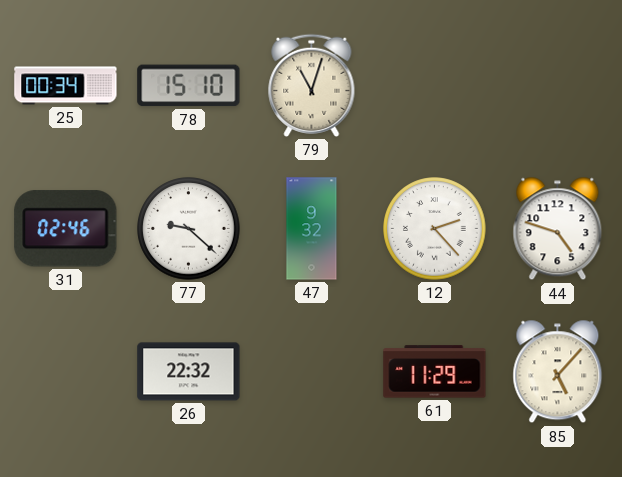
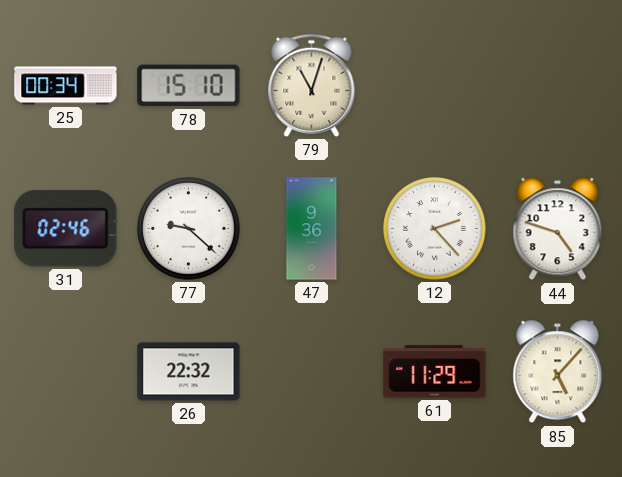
47: 9:32 -> 9:36
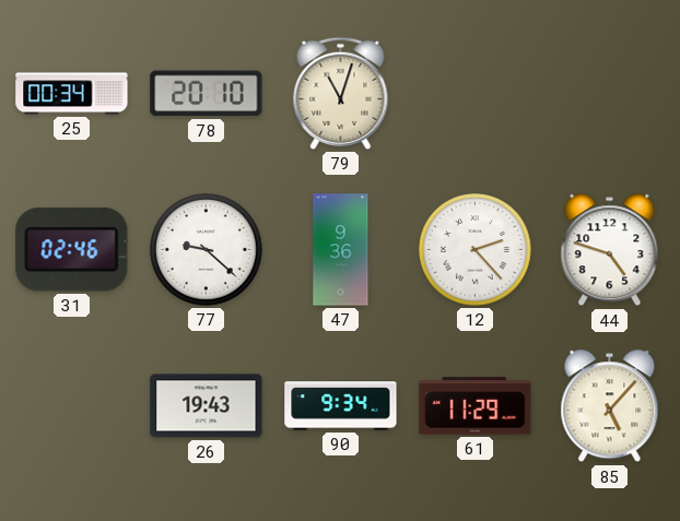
78: 15:10 -> 20:10
26: 22:32 -> 19:43
90: none -> 9:34
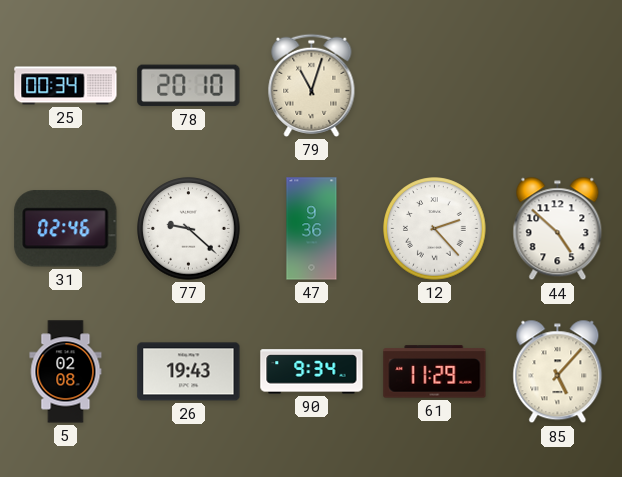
44: 4:48 -> 4:52
5: none -> 02:08
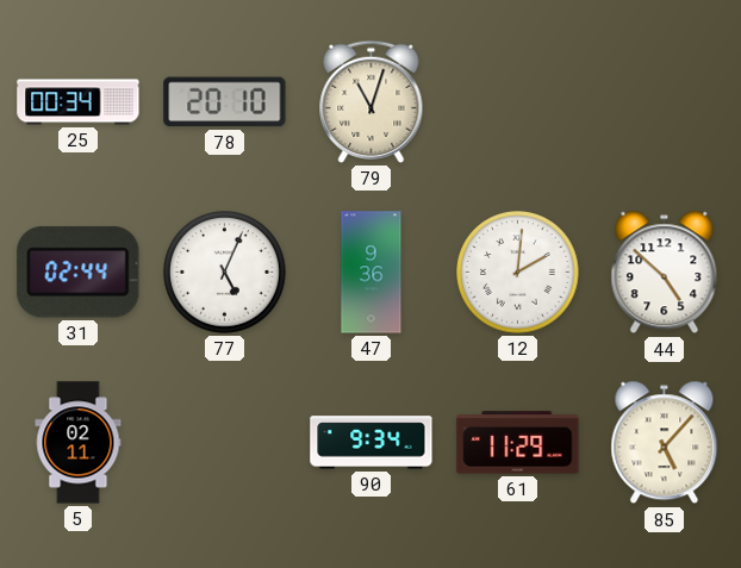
31: 02:46 -> 02:44
77: 9:22 -> 5:04
12: 2:23 -> 2:01
5: 02:08 -> 02:11
26: 19:43 -> none
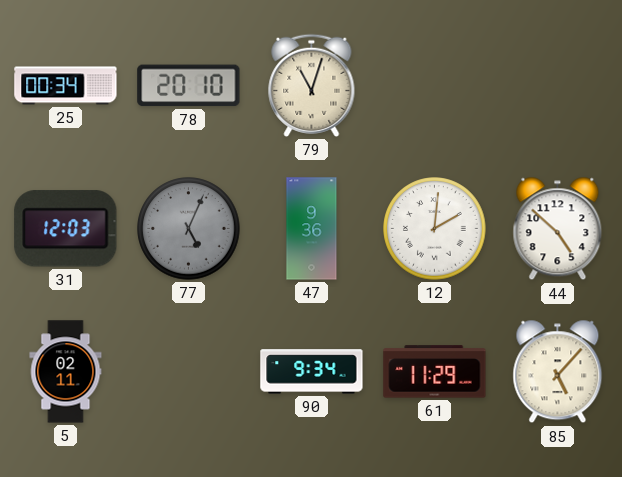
31: 02:44 -> 12:03
77 dial: white -> grey
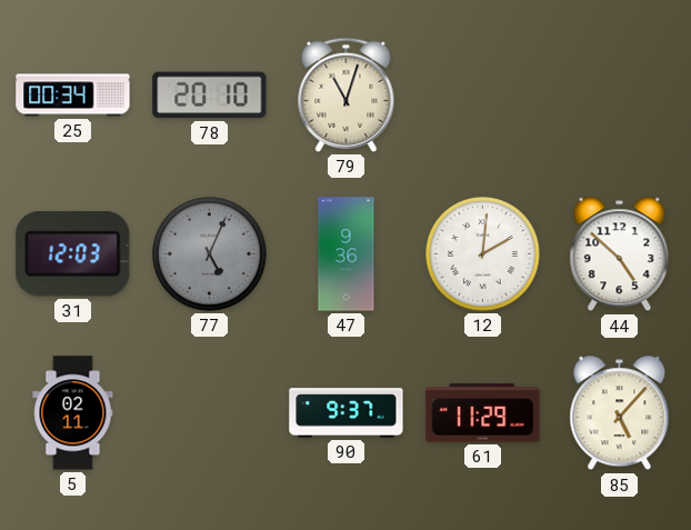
90: 9:34 -> 9:37
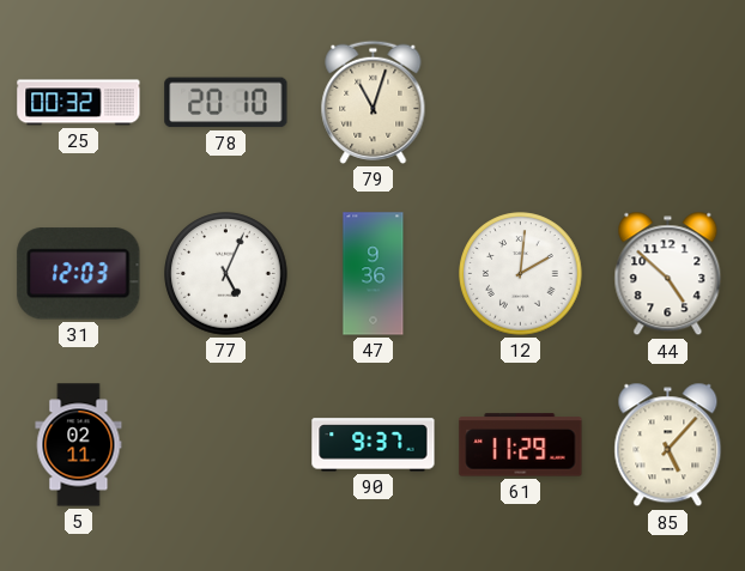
25: 00:34 -> 00:32
77 dial: grey -> white
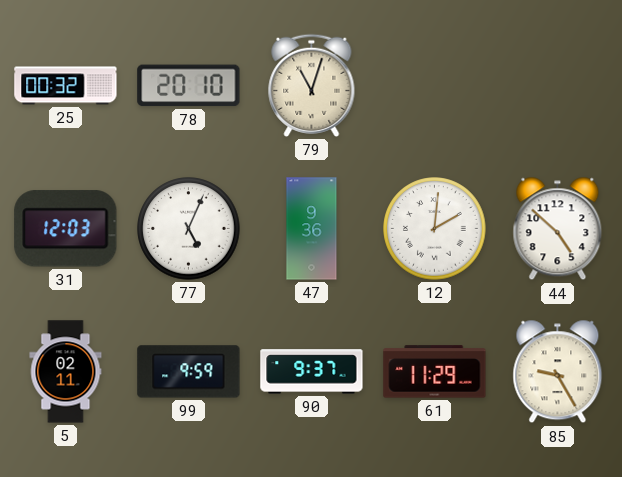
99: none -> 9:59
85: 5:07 -> 9:25
